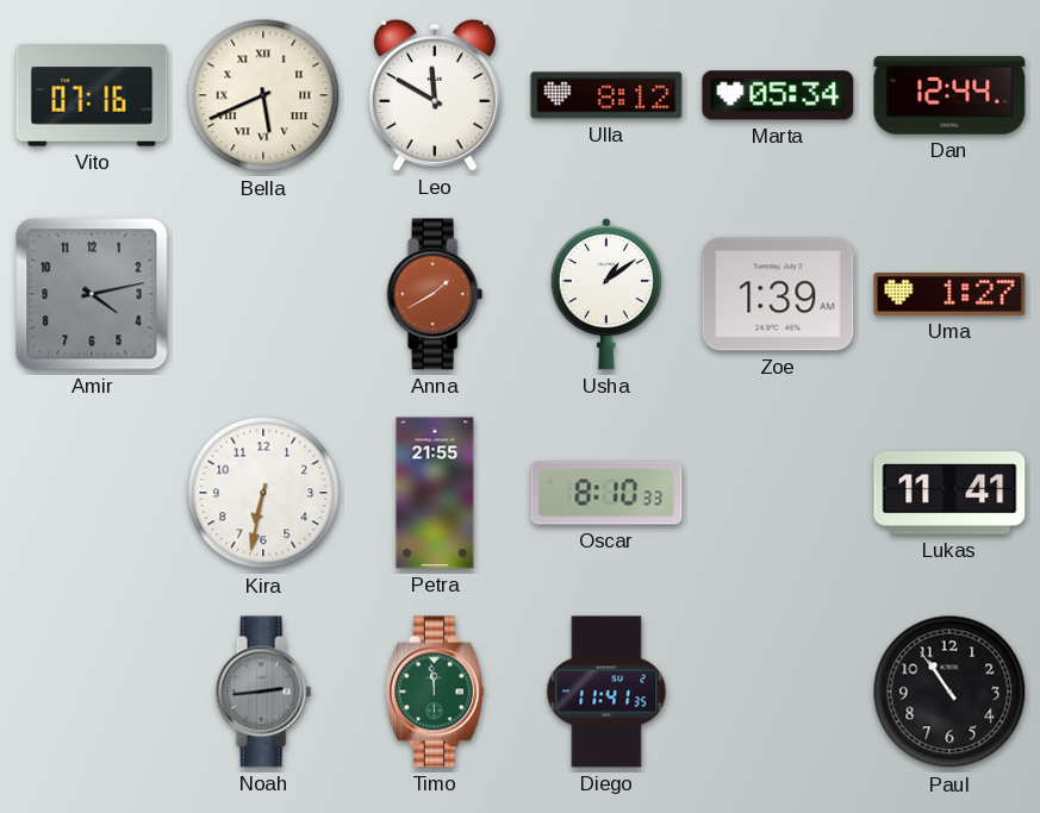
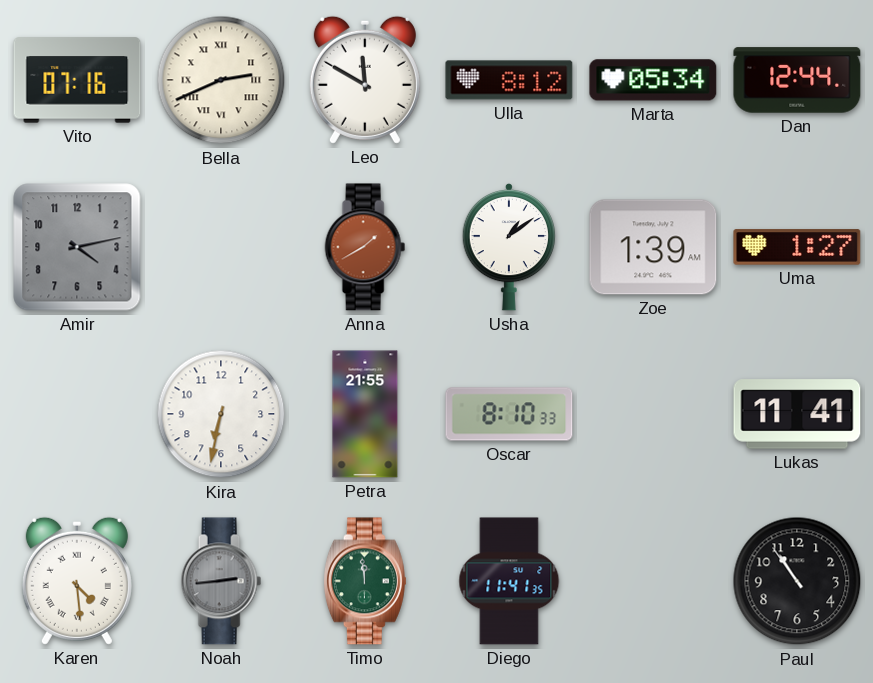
Bella: 5:41 -> 2:41
Karen: none -> 4:29
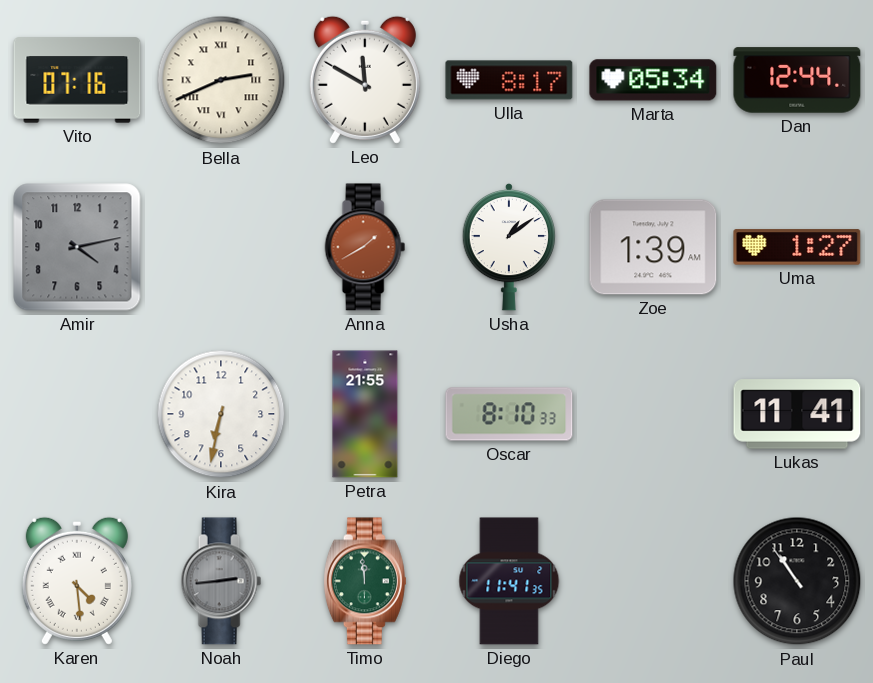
Ulla: 8:12 -> 8:17
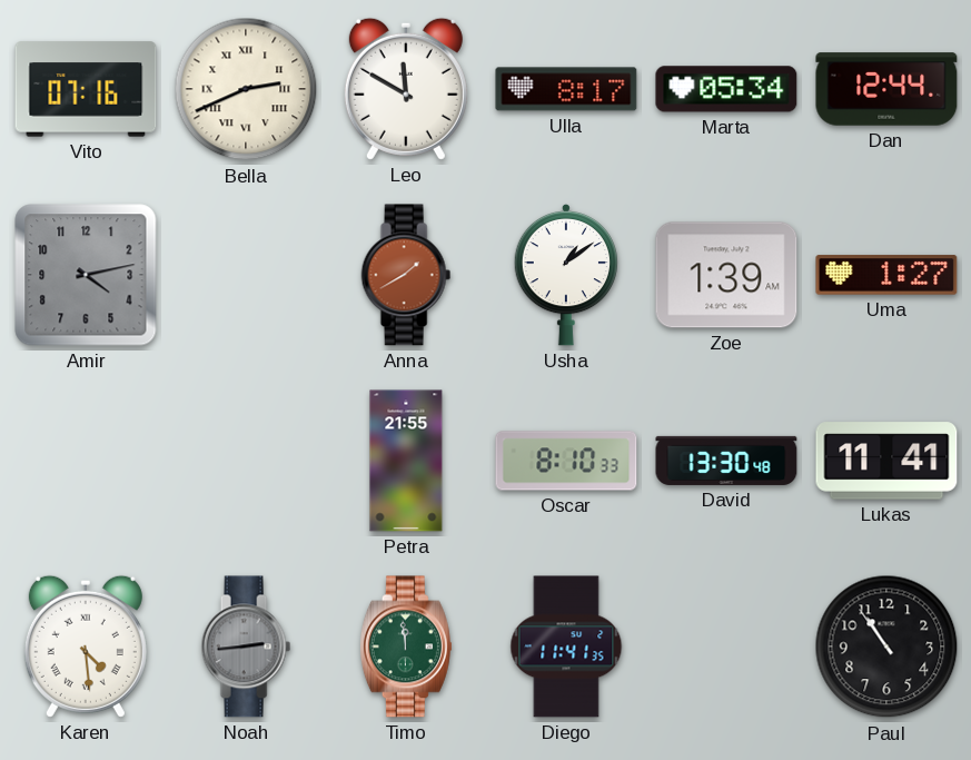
Kira: 6:32 -> none
David: none -> 13:30
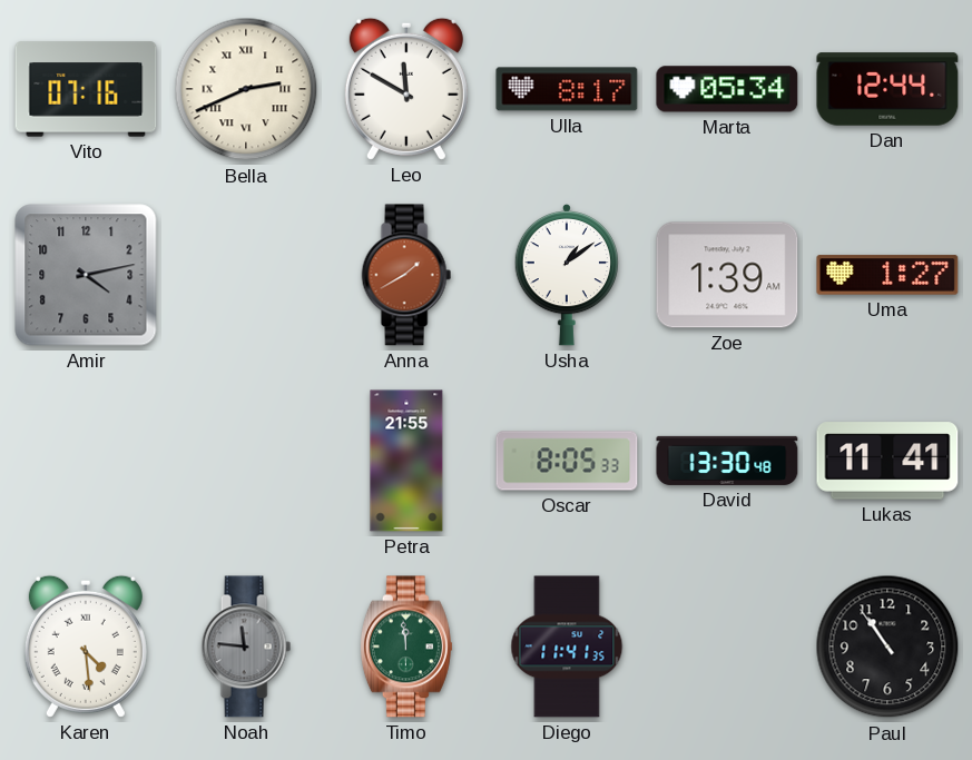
Oscar: 8:10 -> 8:05
Noah: 2:44 -> 11:46
